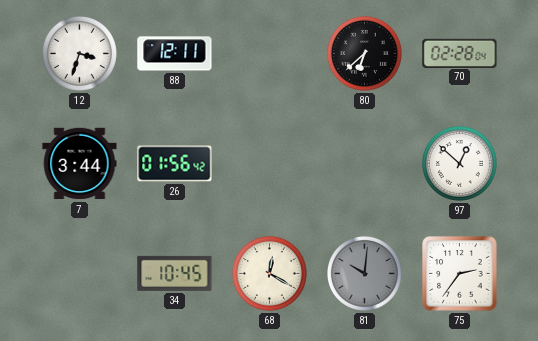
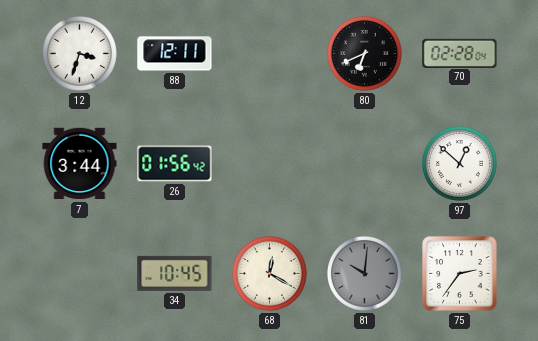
80: 6:38 -> 6:41
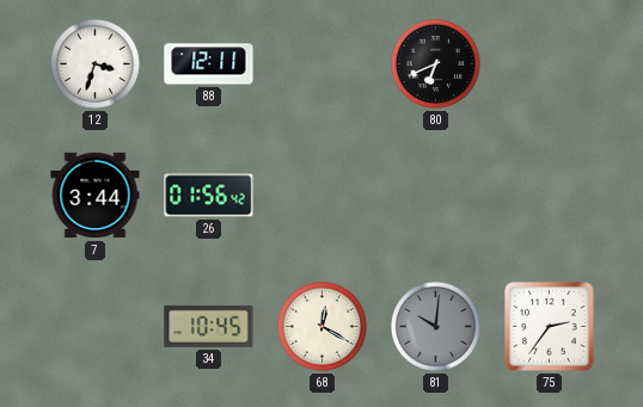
70: 02:28 -> none
97: 12:52 -> none
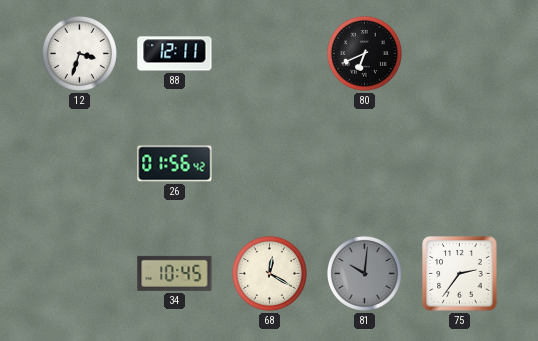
7: 3:44 -> none
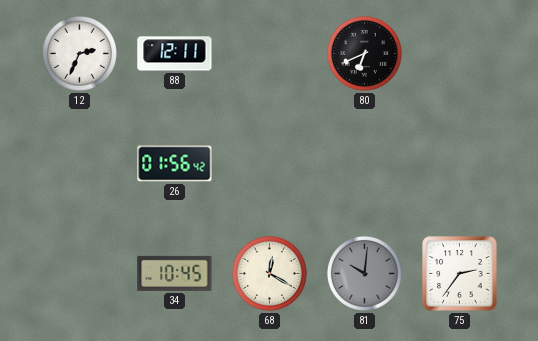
12: 3:33 -> 2:34
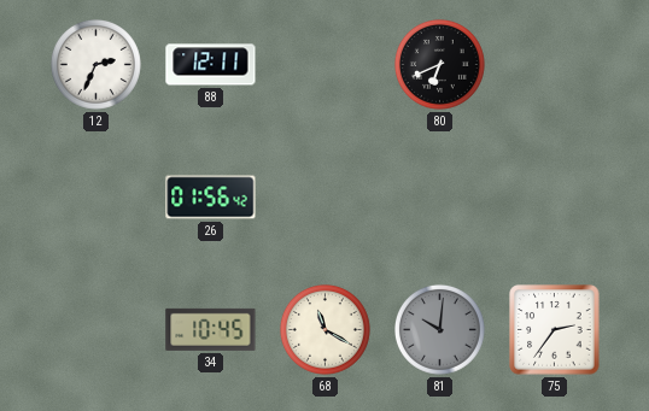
68: 12:20 -> 11:20
